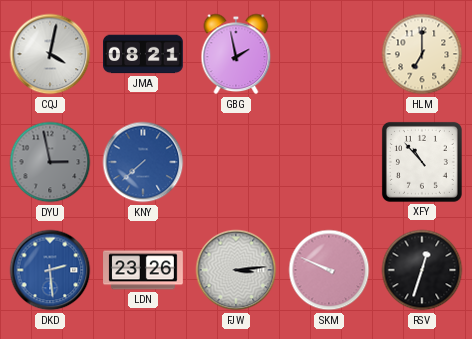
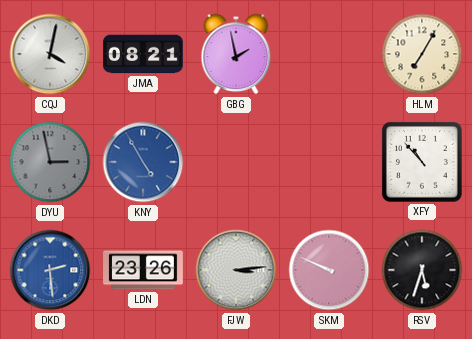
HLM: 7:00 -> 7:05
KNY: 7:38 -> 4:55
RSV: 12:33 -> 5:33
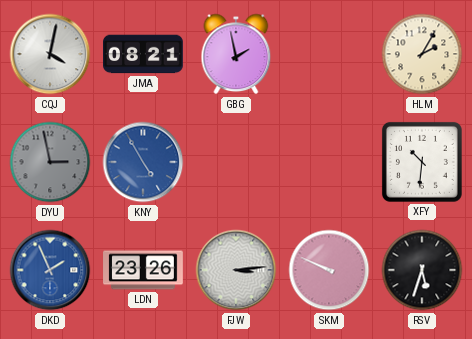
HLM: 7:05 -> 2:05
XFY: 10:53 -> 10:31
DKD: 2:29 -> 1:56
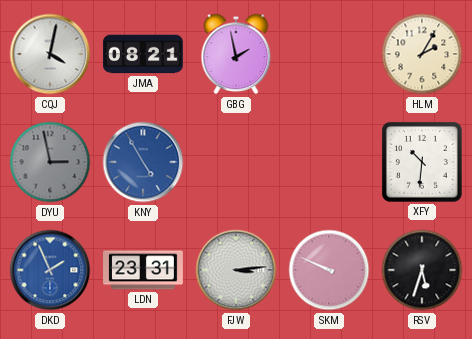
LDN: 23:26 -> 23:31
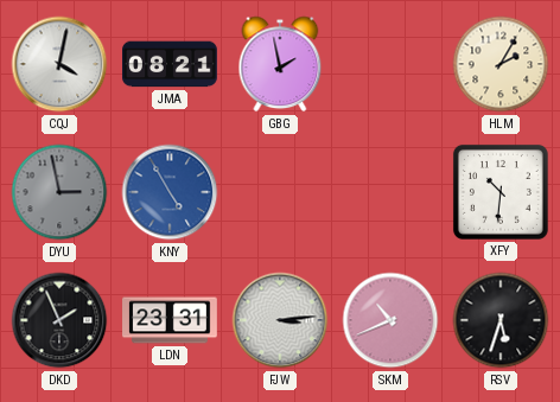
DKD dial: blue -> black
SKM: 9:49 -> 10:41
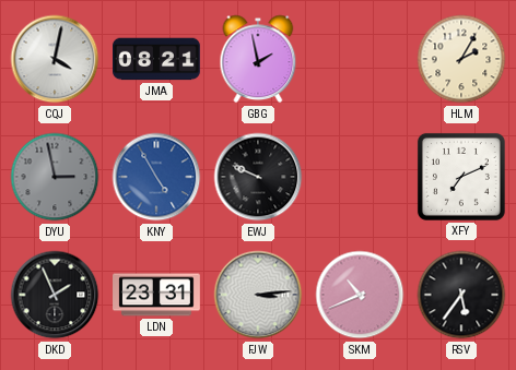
EWJ: none -> 9:49
XFY: 10:31 -> 7:11
RSV: 5:33 -> 5:36
